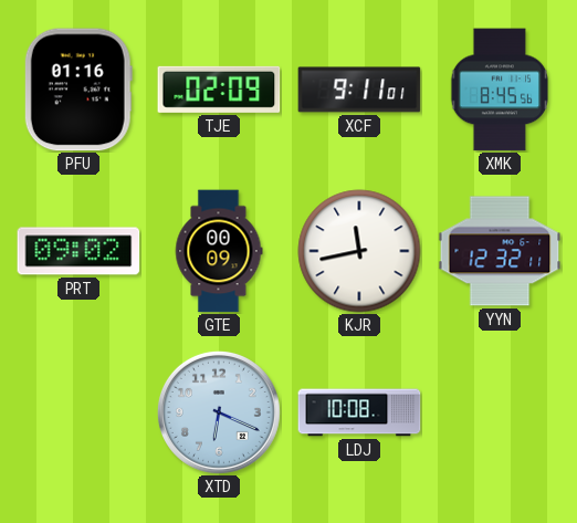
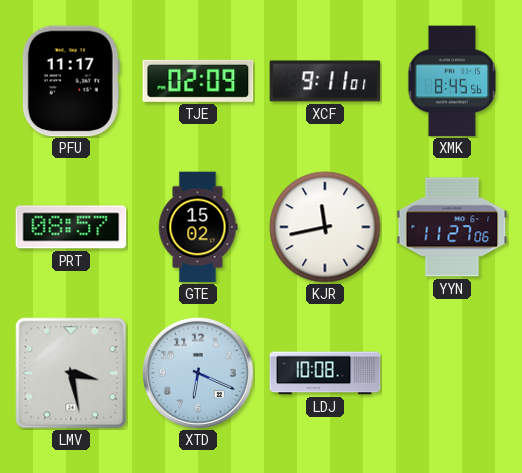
PFU: 01:16 -> 11:17
PRT: 09:02 -> 08:57
GTE: 00:09 -> 15:02
YYN: 12:32 -> 11:27
LMV: none -> 3:28
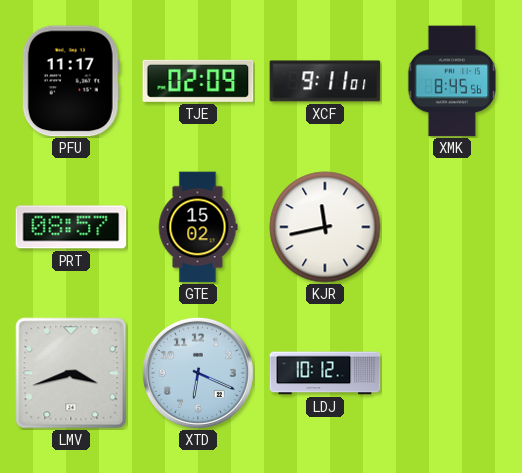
YYN: 11:27 -> none
LMV: 3:28 -> 3:42
LDJ: 10:08 -> 10:12
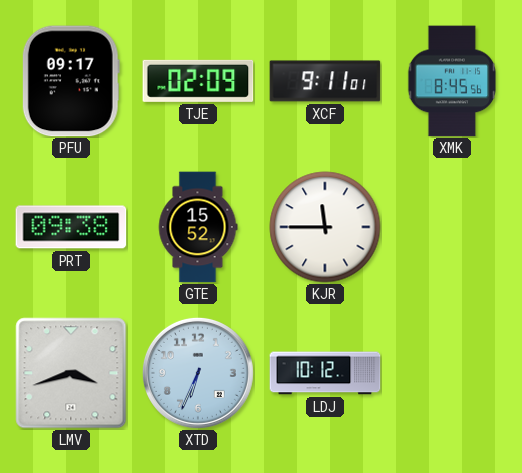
PFU: 11:17 -> 09:17
PRT: 08:57 -> 09:38
GTE: 15:02 -> 15:52
KJR: 11:43 -> 11:45
XTD: 6:19 -> 6:34
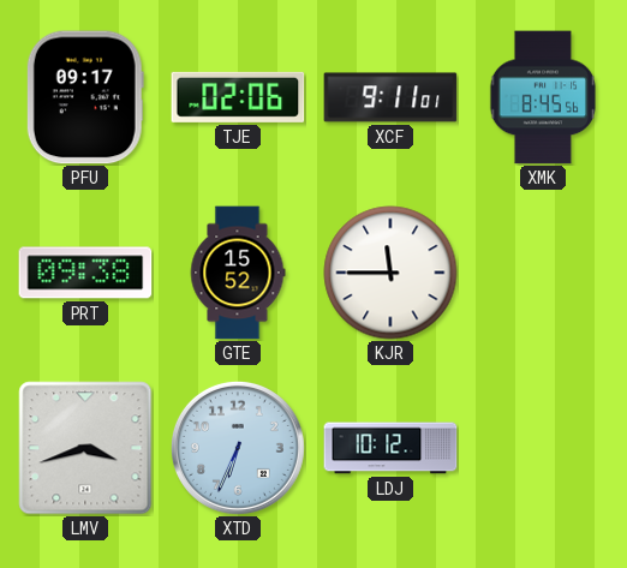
TJE: 02:09 -> 02:06
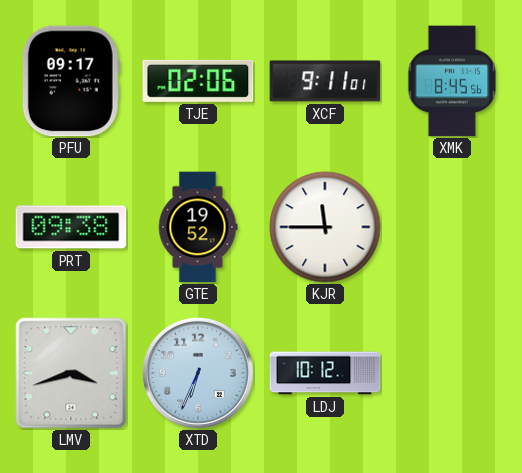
GTE: 15:52 -> 19:52
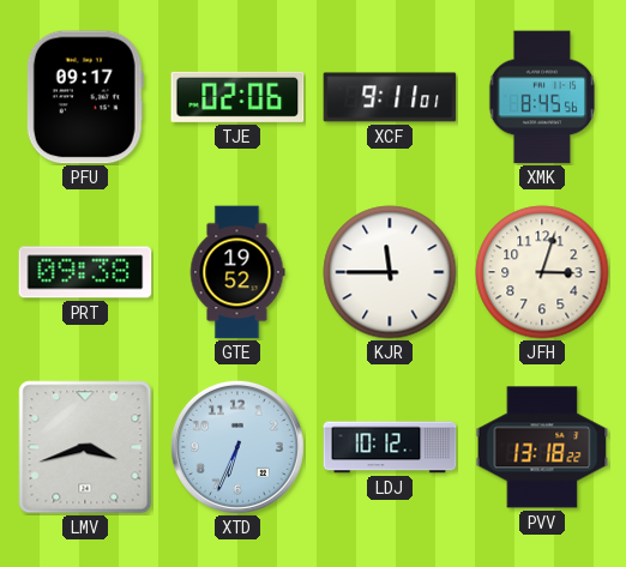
JFH: none -> 3:03
PVV: none -> 13:18
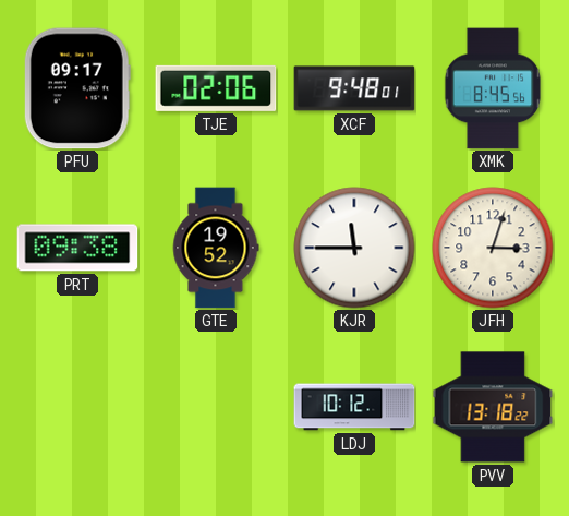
XCF: 9:11 -> 9:48
LMV: 3:42 -> none
XTD: 6:34 -> none
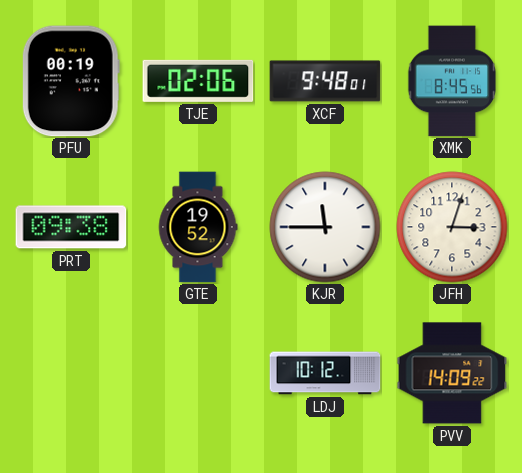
PFU: 09:17 -> 00:19
PVV: 13:18 -> 14:09
